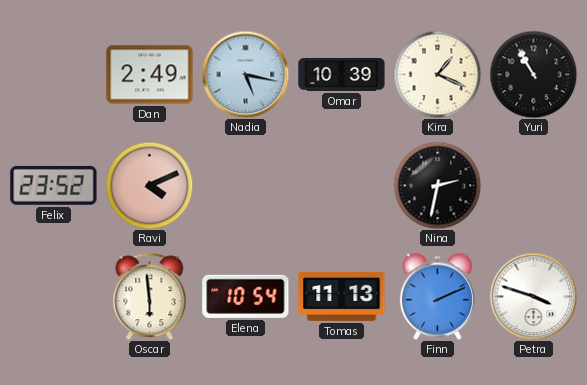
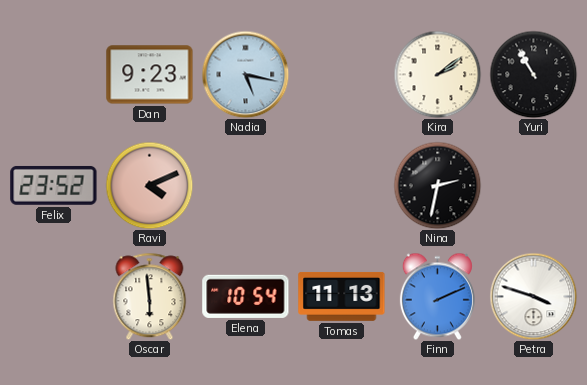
Dan: 2:49 -> 9:23
Omar: 10:39 -> none
Kira: 1:19 -> 2:09
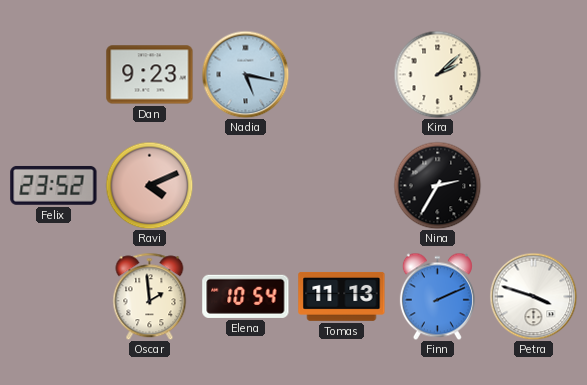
Kira: 2:09 -> 2:08
Yuri: 10:55 -> none
Nina: 2:32 -> 2:35
Oscar: 5:59 -> 1:59
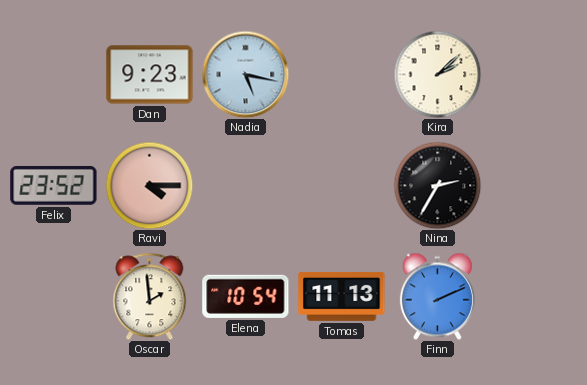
Ravi: 4:11 -> 4:15
Petra: 3:48 -> none
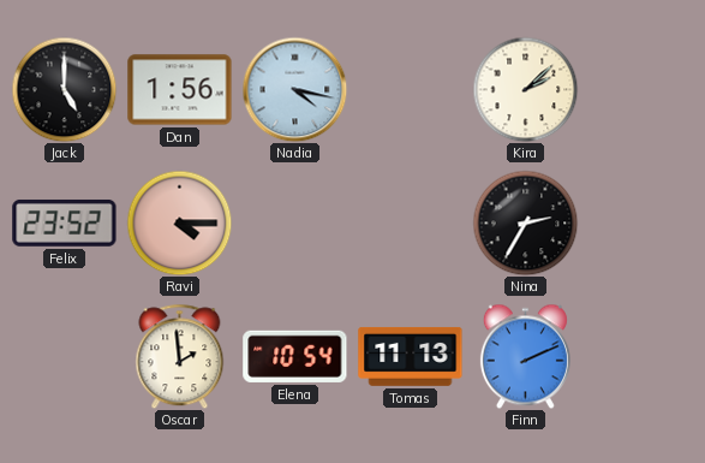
Jack: none -> 5:00
Dan: 9:23 -> 1:56
Nadia: 5:17 -> 4:17
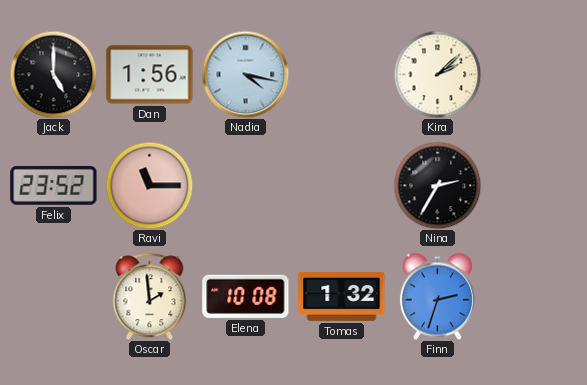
Ravi: 4:15 -> 11:15
Elena: 10:54 -> 10:08
Tomas: 11:13 -> 1:32
Finn: 2:11 -> 2:33
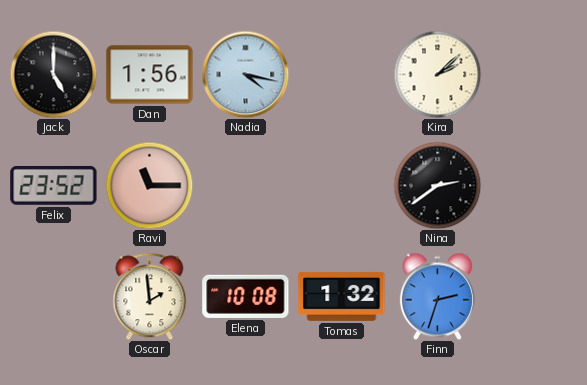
Nina: 2:35 -> 2:39
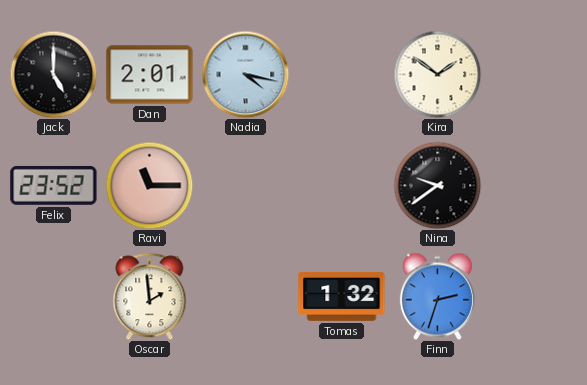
Dan: 1:56 -> 2:01
Kira: 2:08 -> 1:51
Nina: 2:39 -> 9:39
Elena: 10:08 -> none
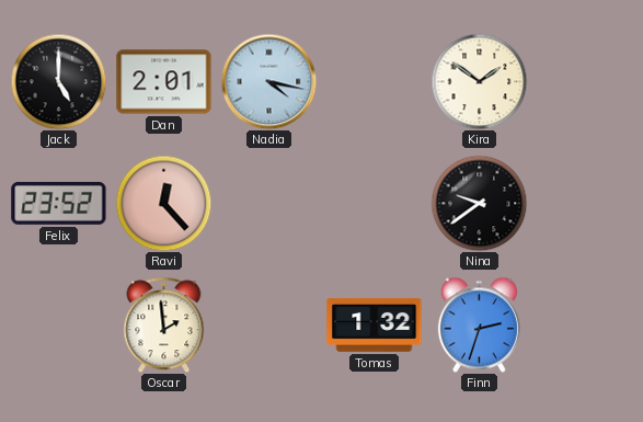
Ravi: 11:15 -> 12:23
